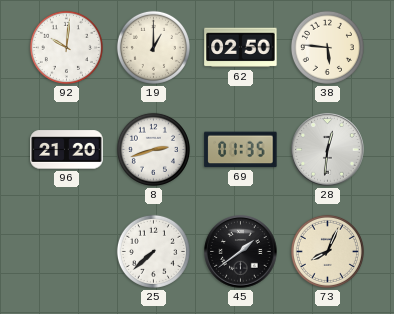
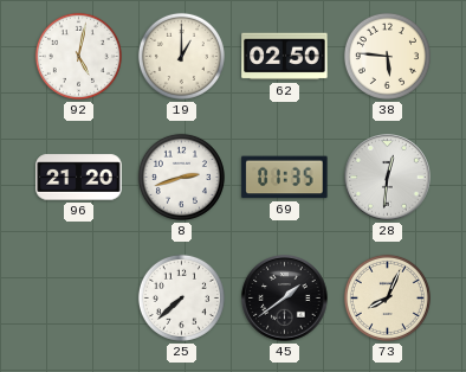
92: 10:01 -> 5:02
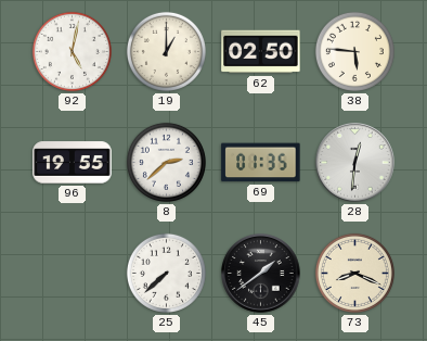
96: 21:20 -> 19:55
8: 2:42 -> 2:38
73: 8:04 -> 8:19
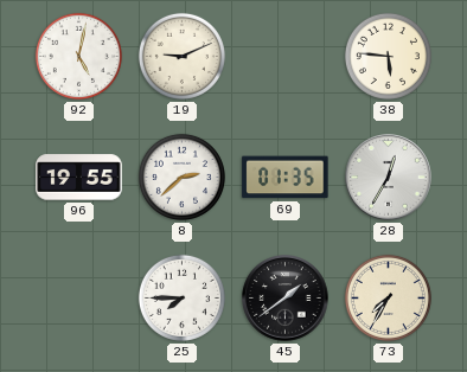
19: 1:00 -> 9:11
62: 02:50 -> none
28: 12:31 -> 12:35
25: 7:38 -> 7:45
73: 8:19 -> 7:35
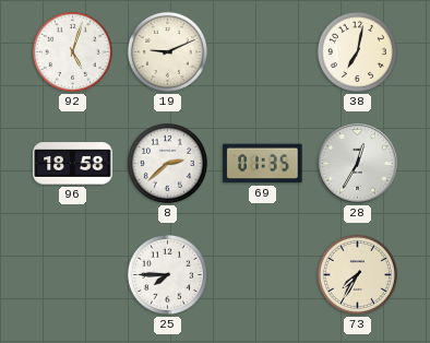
92: 5:02 -> 5:03
38: 5:46 -> 7:02
96: 19:55 -> 18:58
45: 1:39 -> none
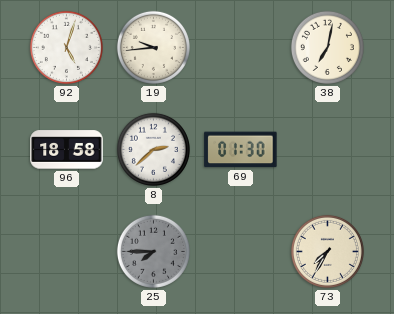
19: 9:11 -> 9:44
69: 01:35 -> 01:30
28: 12:35 -> none
25 dial: white -> grey
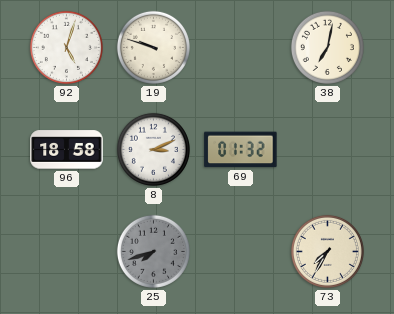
19: 9:44 -> 9:48
8: 2:38 -> 3:11
69: 01:30 -> 01:32
25: 7:45 -> 7:42
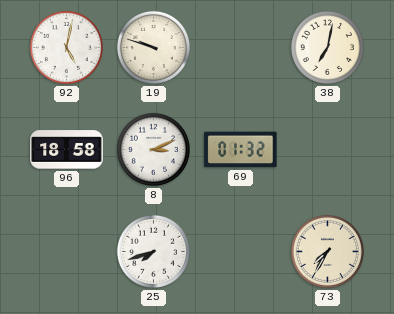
92: 5:03 -> 5:02
25 dial: grey -> white
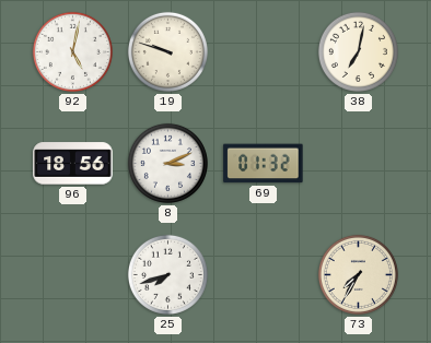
96: 18:58 -> 18:56
